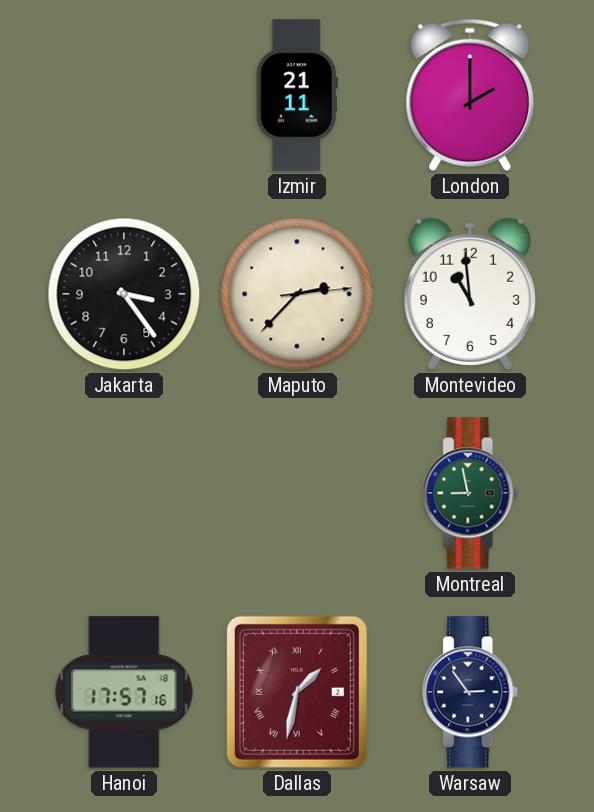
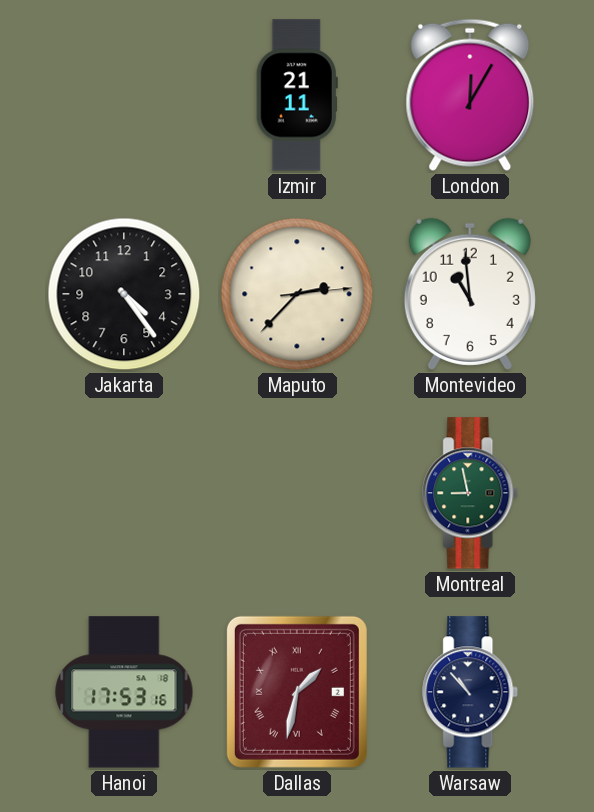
London: 2:00 -> 12:05
Jakarta: 3:24 -> 4:24
Hanoi: 17:57 -> 17:53
Warsaw: 2:54 -> 10:53
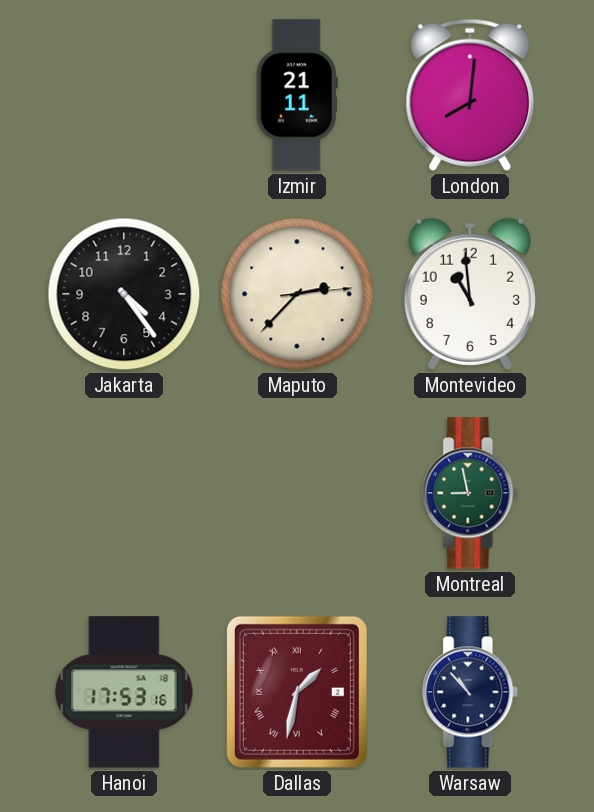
London: 12:05 -> 8:01
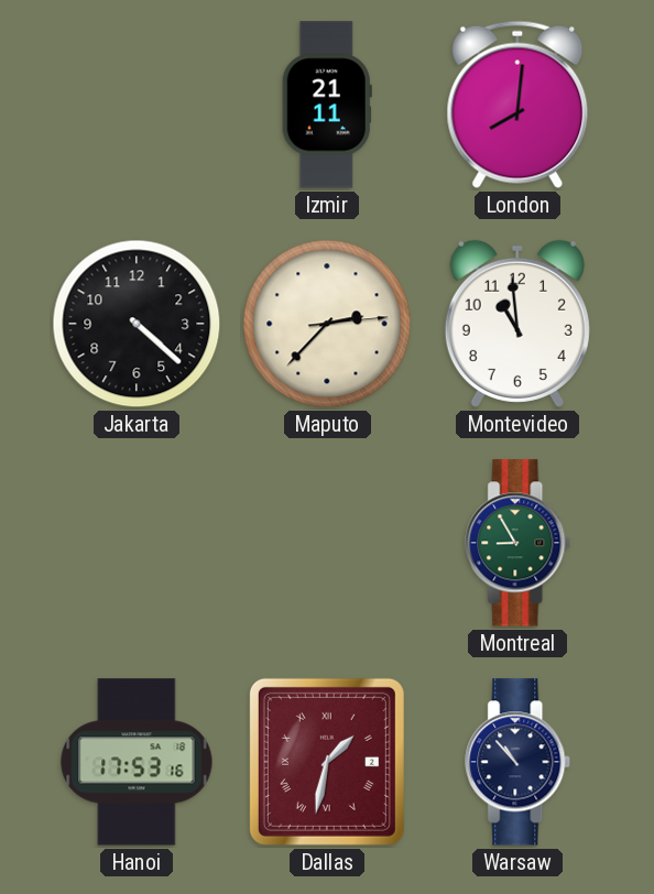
Jakarta: 4:24 -> 4:22
Montreal: 8:58 -> 8:55
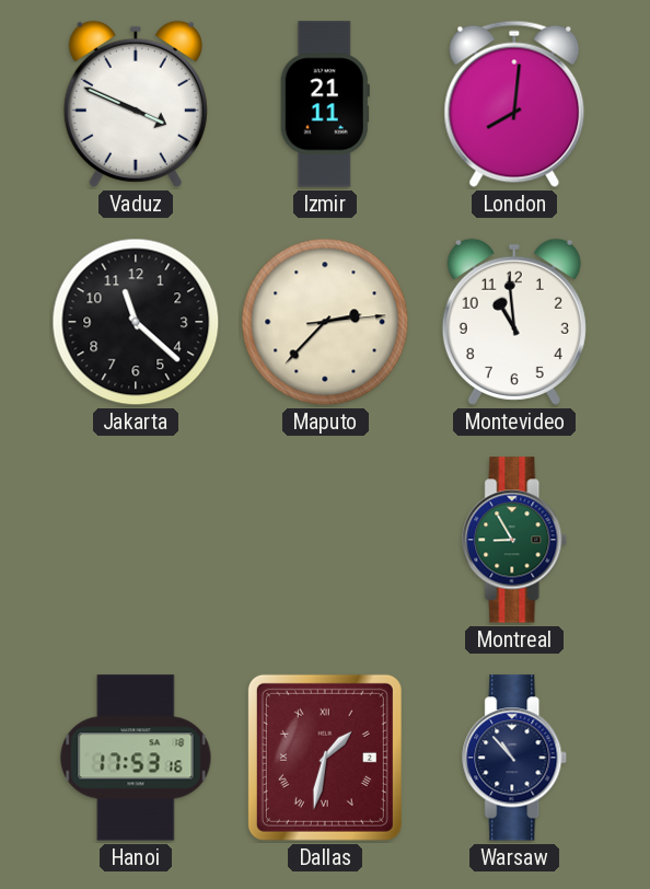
Vaduz: none -> 3:49
Jakarta: 4:22 -> 11:22
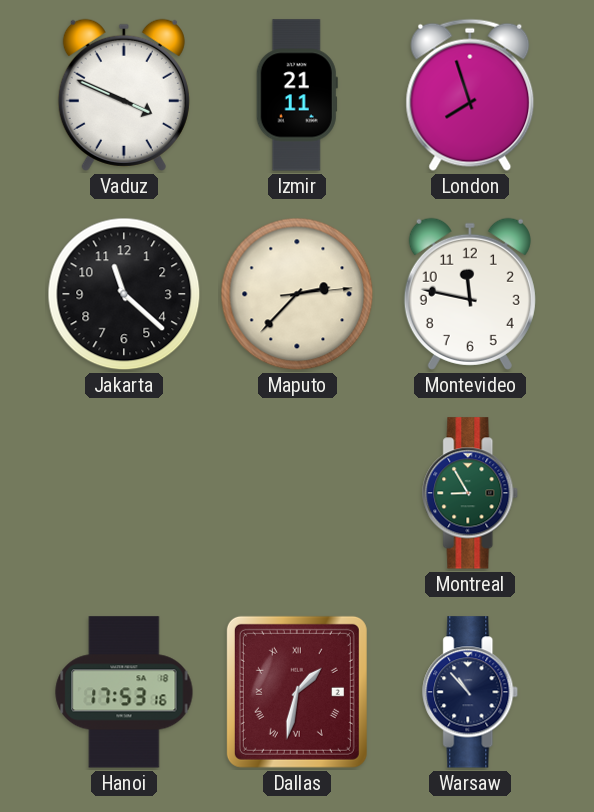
London: 8:01 -> 7:57
Montevideo: 10:59 -> 11:47
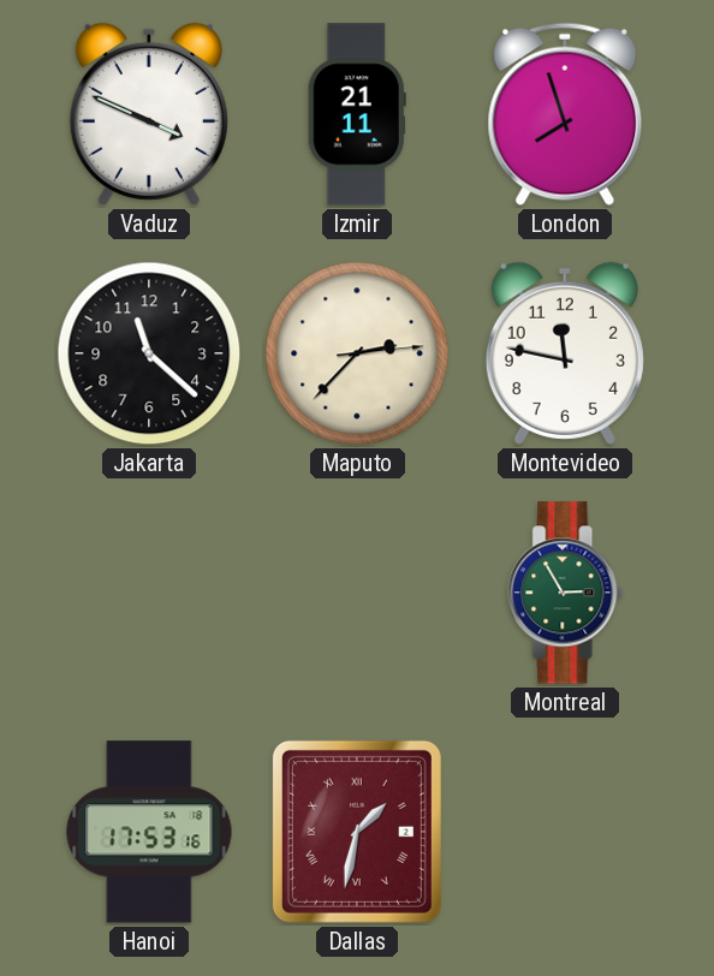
Montreal: 8:55 -> 2:55
Warsaw: 10:53 -> none
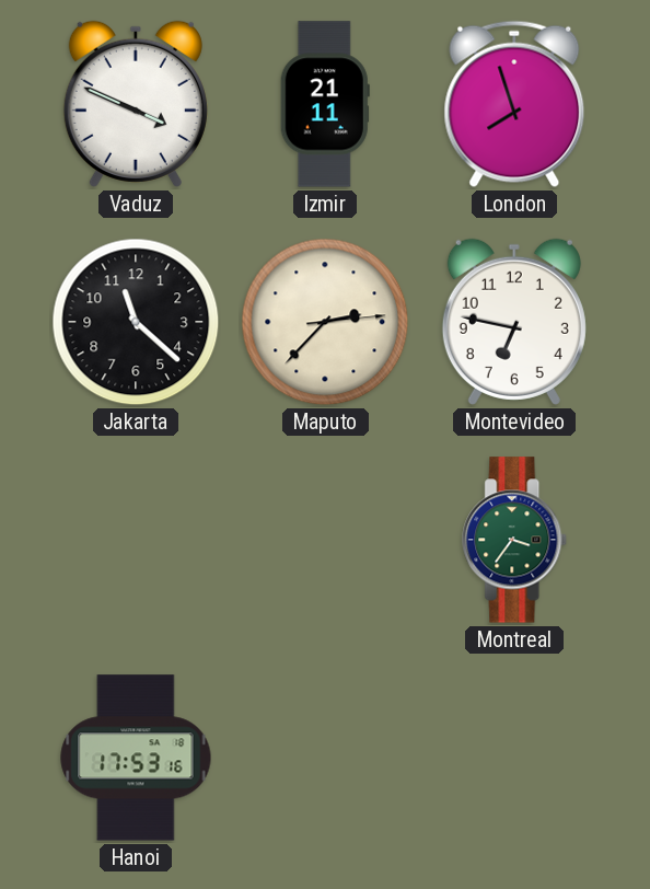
Montevideo: 11:47 -> 6:47
Montreal: 2:55 -> 3:36
Dallas: 1:32 -> none
